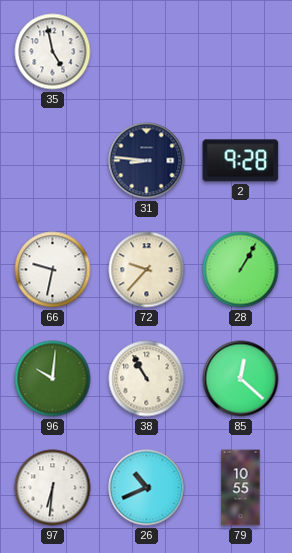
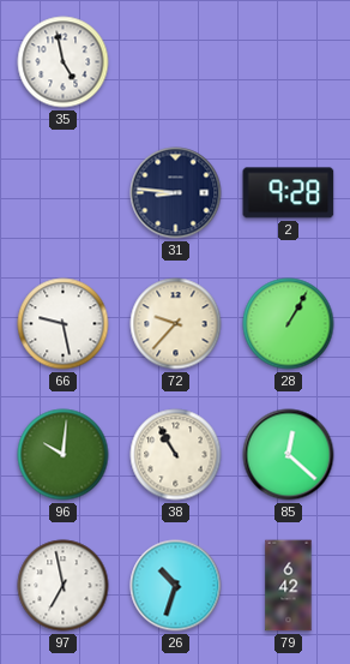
66: 9:32 -> 9:28
97: 6:31 -> 6:58
26: 10:41 -> 10:33
79: 10:55 -> 6:42
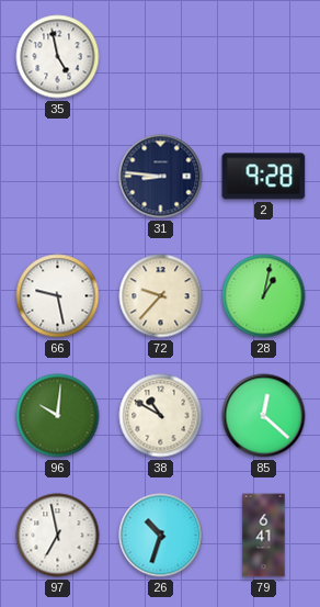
28: 1:05 -> 1:02
38: 10:55 -> 10:50
79: 6:42 -> 6:41
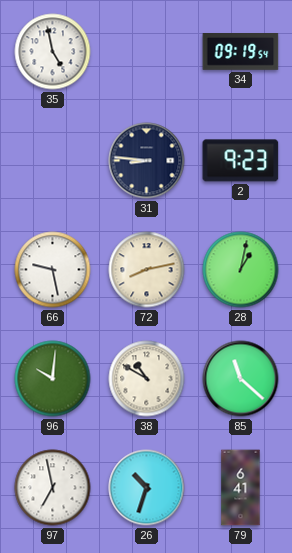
34: none -> 09:19
2: 9:28 -> 9:23
72: 9:37 -> 8:13
85: 12:22 -> 11:22
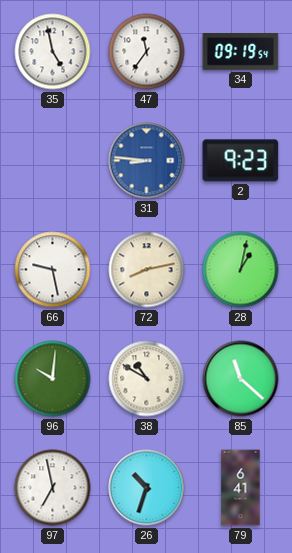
47: none -> 11:36
31 dial: navy -> blue
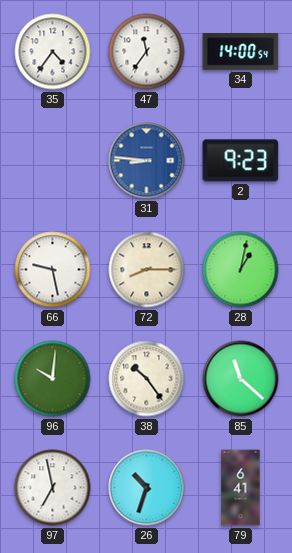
35: 4:58 -> 4:36
34: 09:19 -> 14:00
72: 8:13 -> 8:15
38: 10:50 -> 10:24
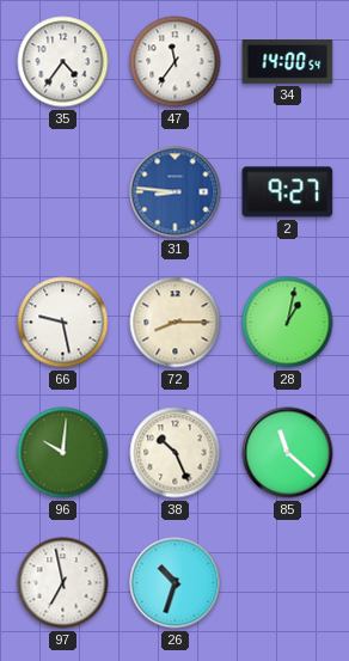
2: 9:23 -> 9:27
38: 10:24 -> 10:26
79: 6:41 -> none
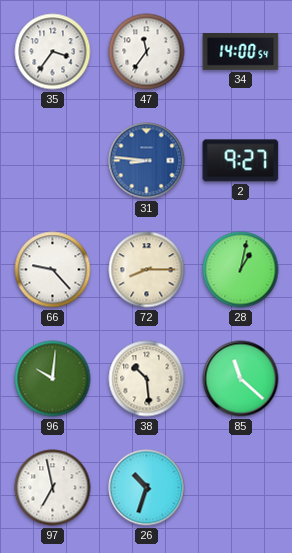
35: 4:36 -> 3:36
66: 9:28 -> 9:23
38: 10:26 -> 10:29
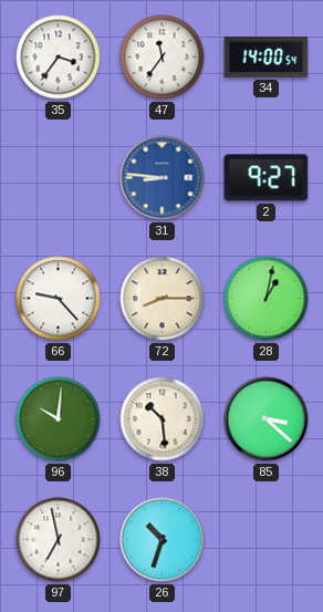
85: 11:22 -> 3:22
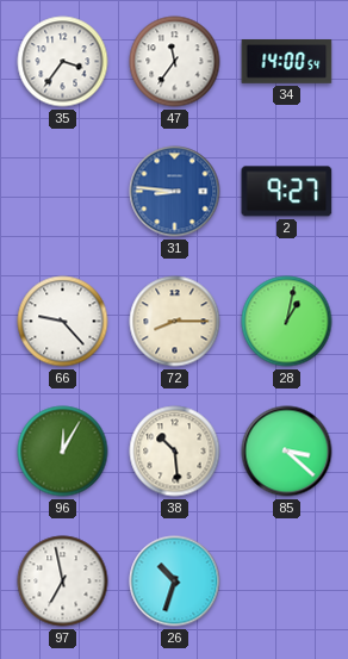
96: 10:01 -> 12:05
